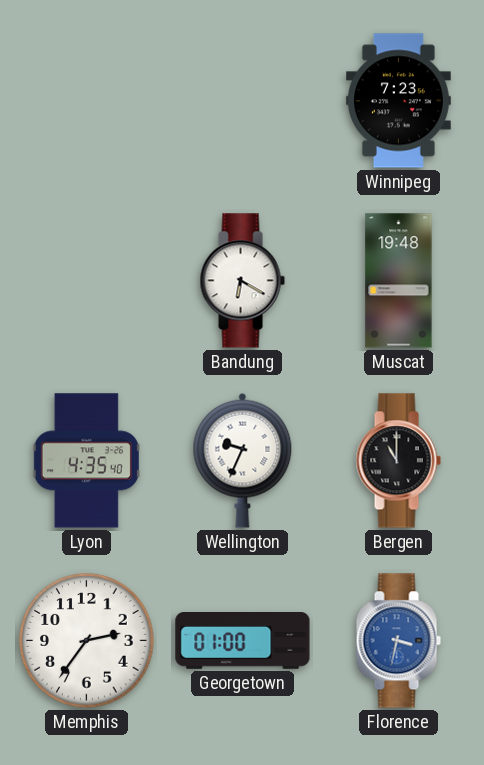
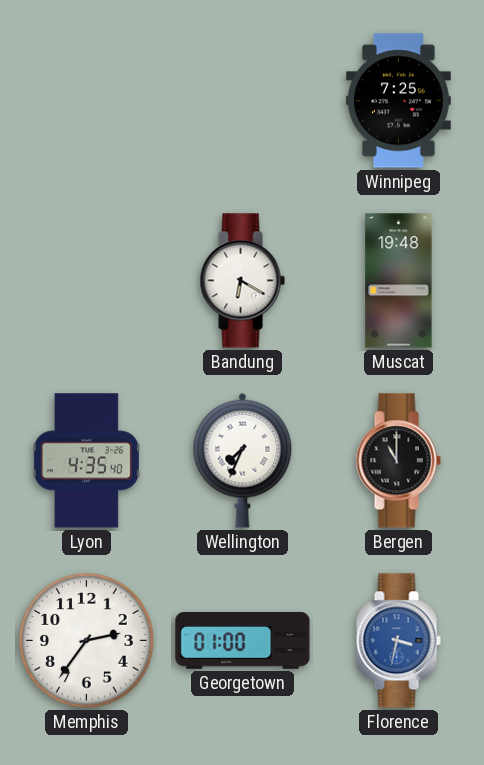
Winnipeg: 7:23 -> 7:25
Wellington: 9:34 -> 7:34
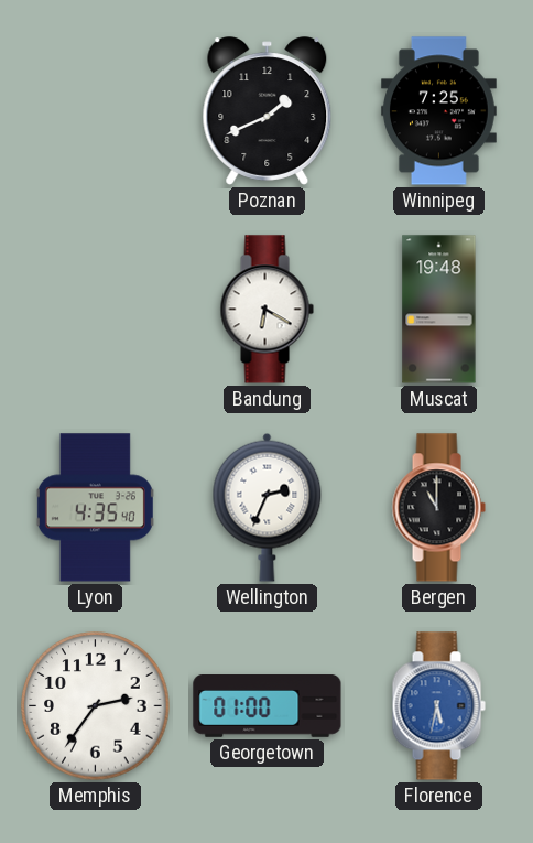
Poznan: none -> 1:41
Wellington: 7:34 -> 2:34
Florence: 3:32 -> 5:32
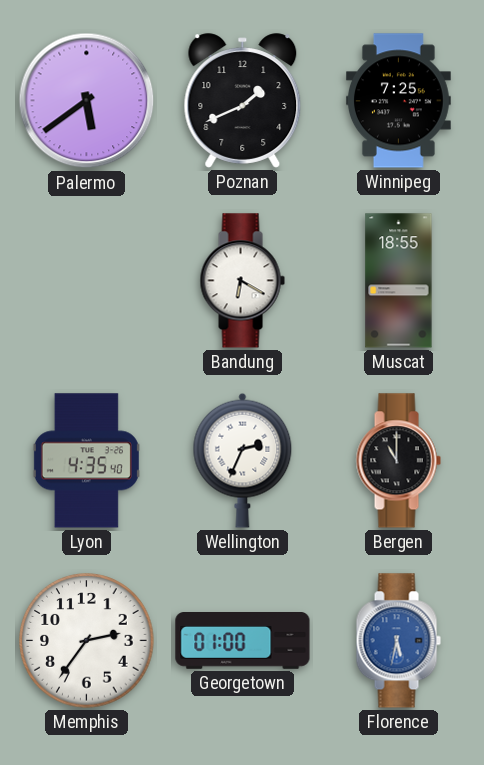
Palermo: none -> 5:39
Muscat: 19:48 -> 18:55
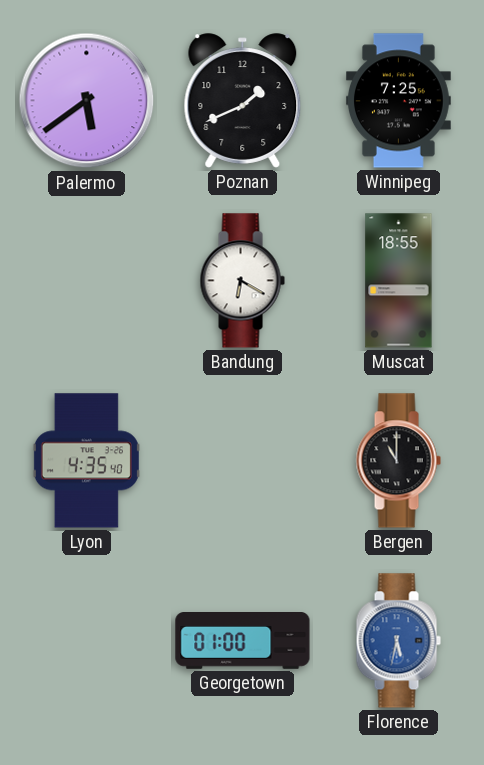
Wellington: 2:34 -> none
Memphis: 2:36 -> none
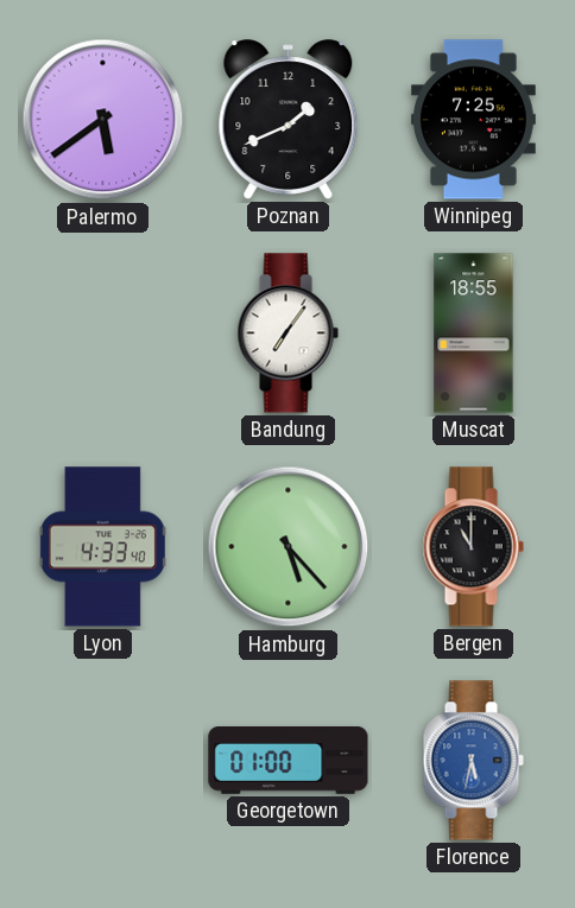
Bandung: 6:20 -> 7:06
Lyon: 4:35 -> 4:33
Hamburg: none -> 5:23
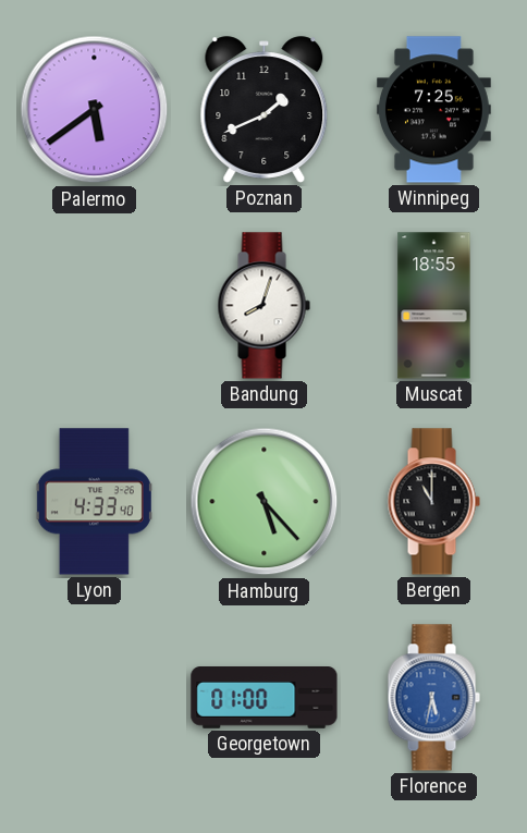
Bandung: 7:06 -> 8:03
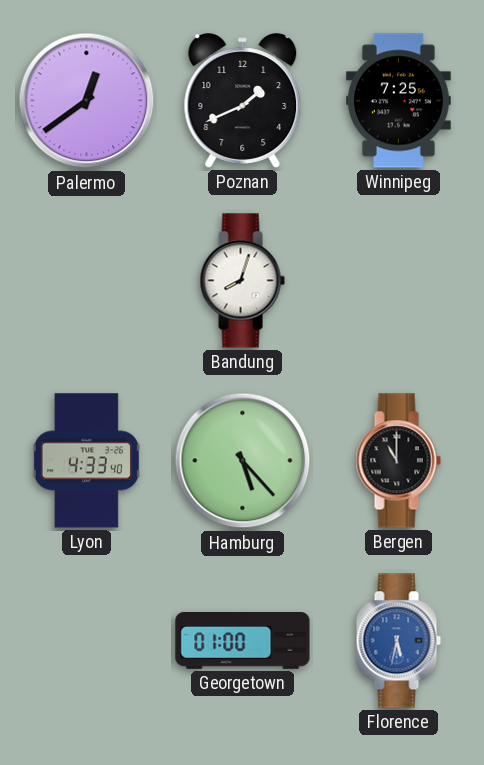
Palermo: 5:39 -> 12:39
Muscat: 18:55 -> none
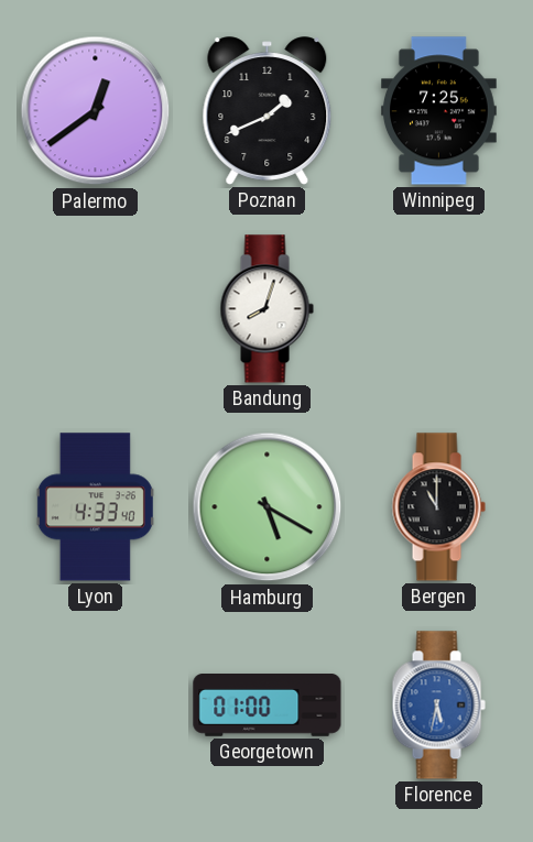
Hamburg: 5:23 -> 5:20
